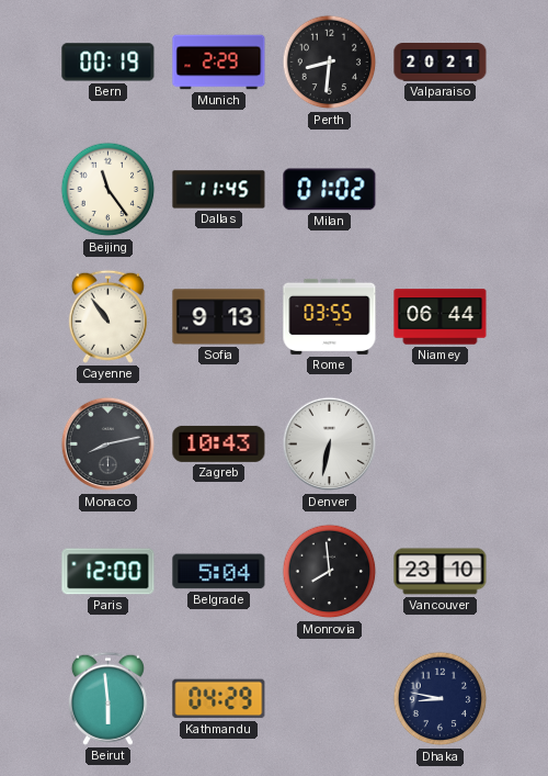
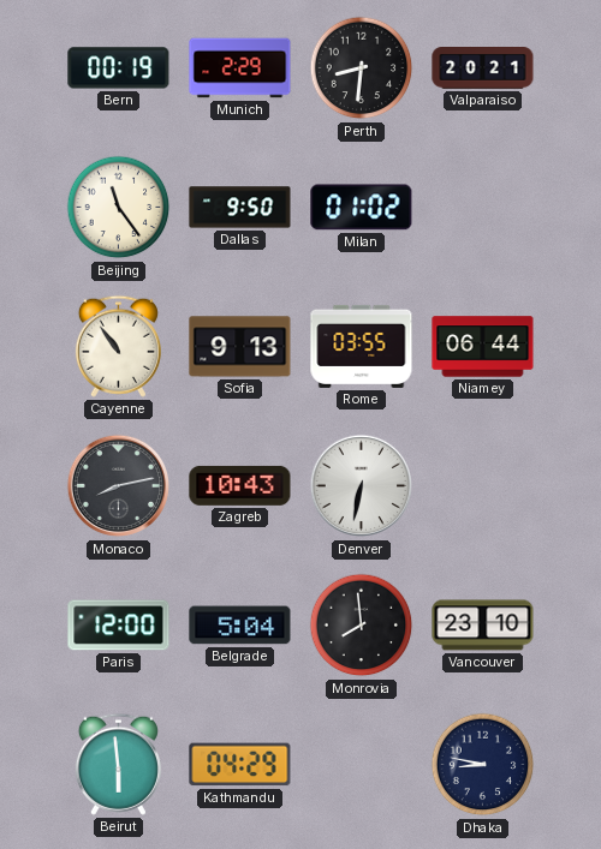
Dallas: 11:45 -> 9:50
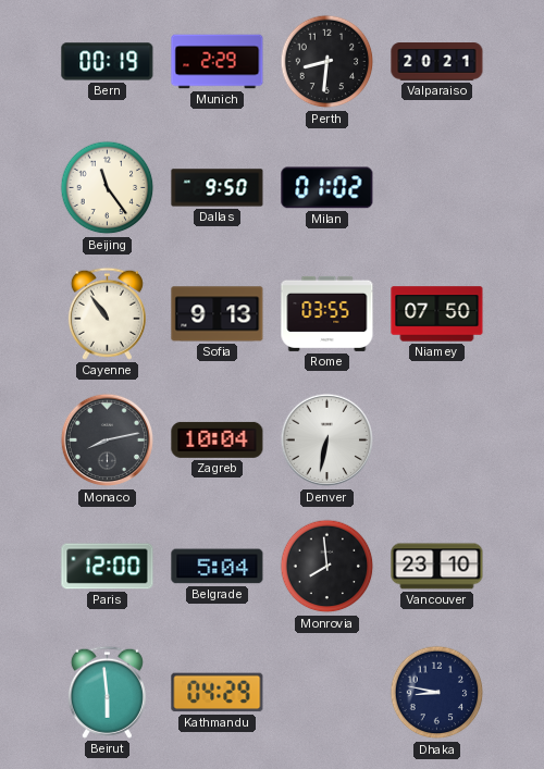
Niamey: 06:44 -> 07:50
Zagreb: 10:43 -> 10:04
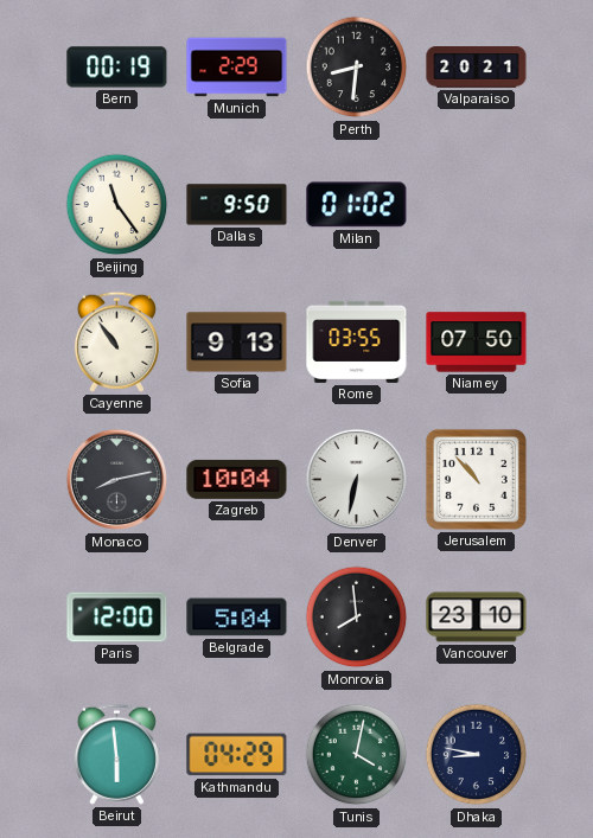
Jerusalem: none -> 10:53
Tunis: none -> 4:02
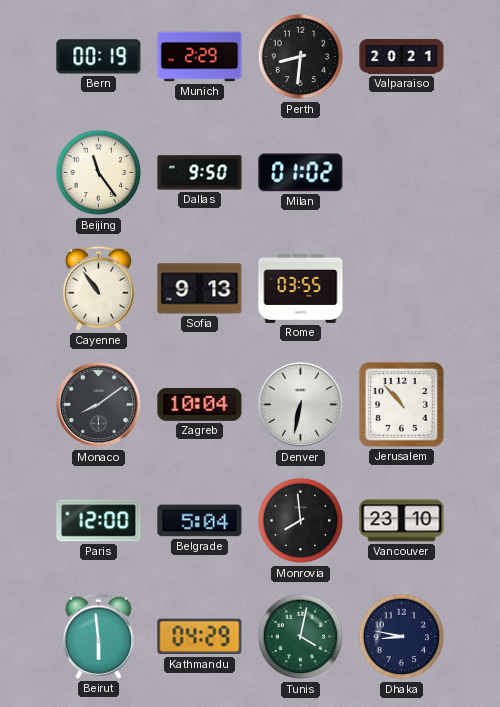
Niamey: 07:50 -> none
Monaco: 8:13 -> 8:09
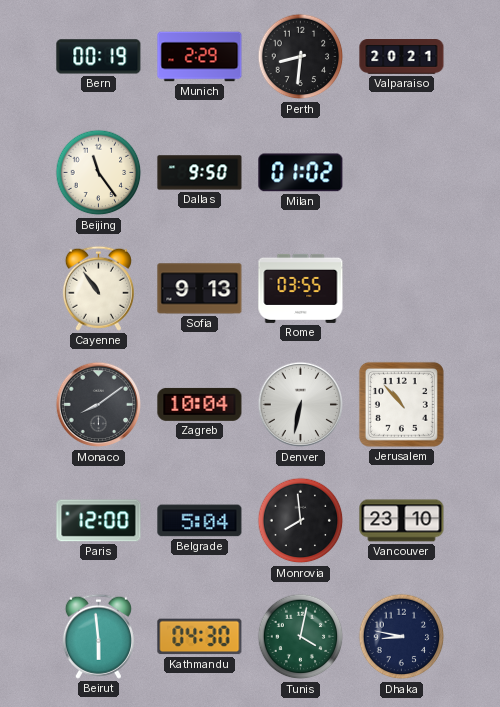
Kathmandu: 04:29 -> 04:30
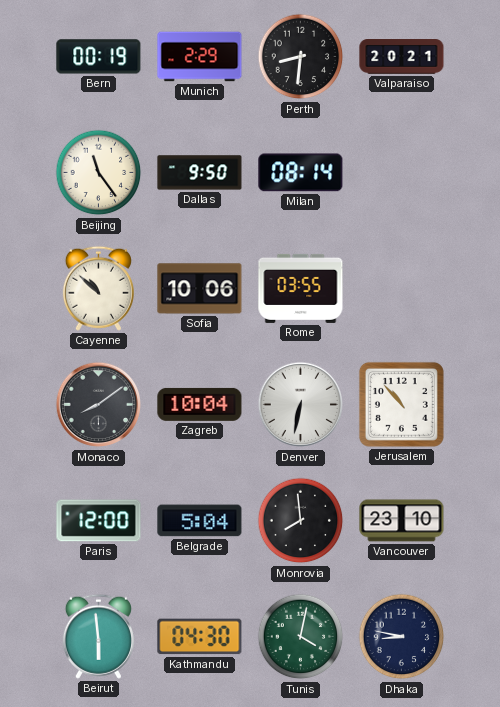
Milan: 01:02 -> 08:14
Cayenne: 10:54 -> 10:52
Sofia: 9:13 -> 10:06
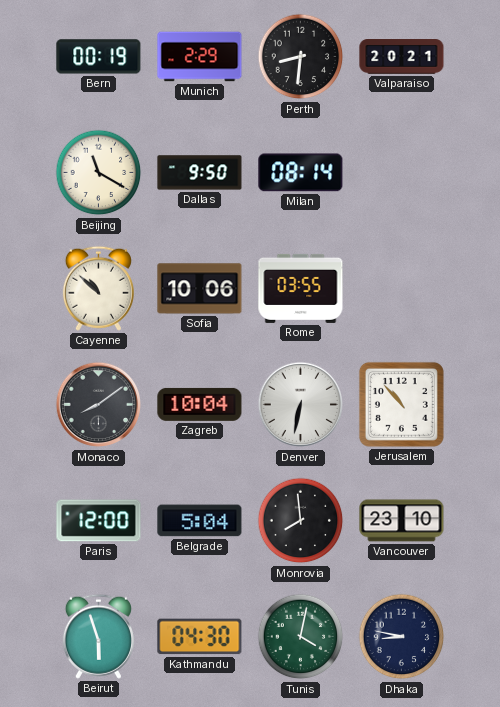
Beijing: 11:24 -> 11:20
Beirut: 5:59 -> 5:57
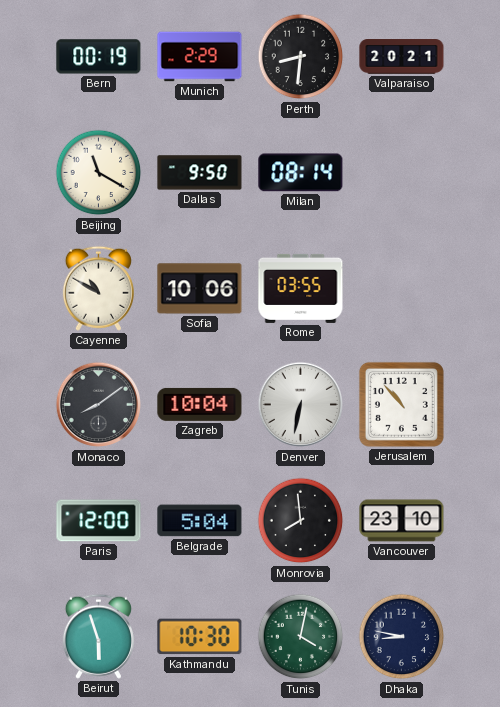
Cayenne: 10:52 -> 10:50
Kathmandu: 04:30 -> 10:30
